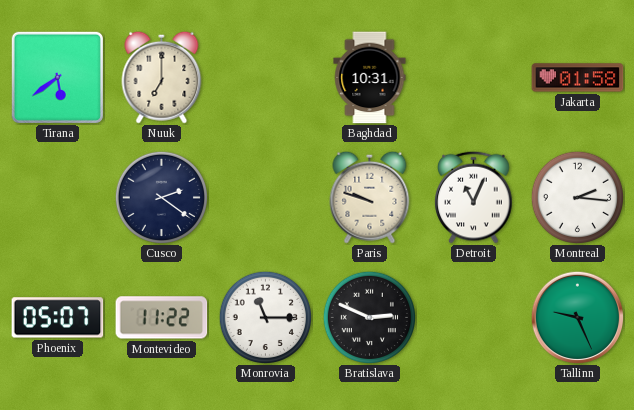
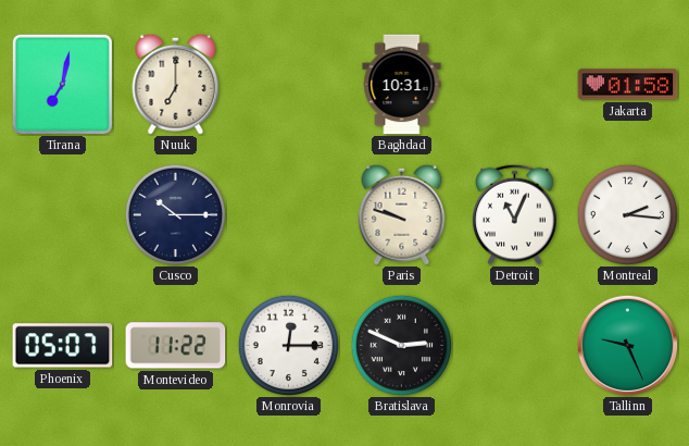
Tirana: 5:39 -> 7:02
Cusco: 2:21 -> 10:15
Monrovia: 11:15 -> 12:15
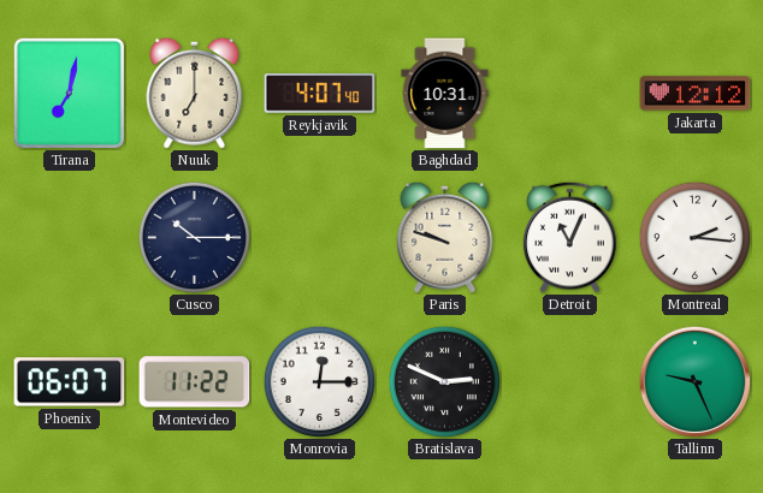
Reykjavik: none -> 4:07
Jakarta: 01:58 -> 12:12
Phoenix: 05:07 -> 06:07
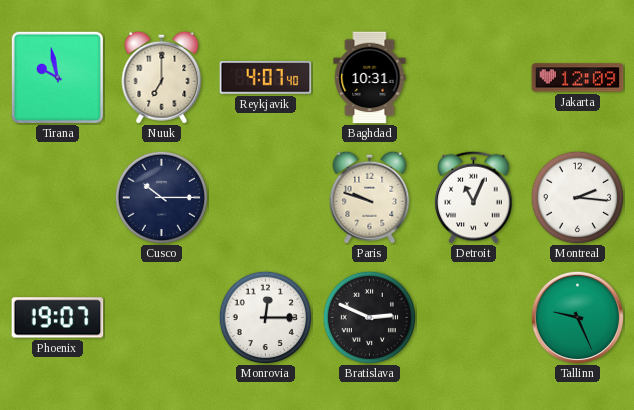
Tirana: 7:02 -> 9:58
Jakarta: 12:12 -> 12:09
Phoenix: 06:07 -> 19:07
Montevideo: 11:22 -> none
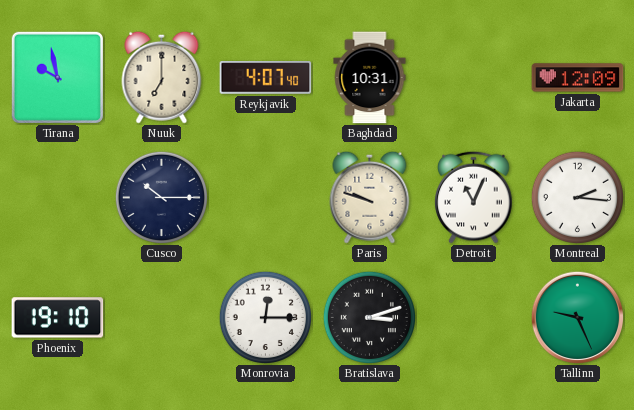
Phoenix: 19:07 -> 19:10
Bratislava: 2:49 -> 3:12
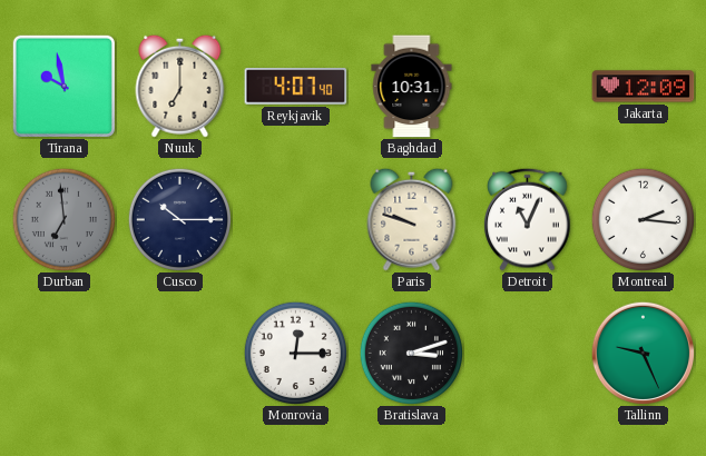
Durban: none -> 6:59
Phoenix: 19:10 -> none
